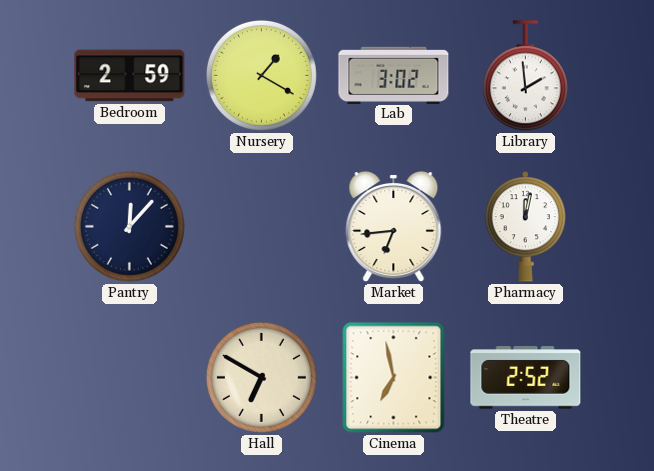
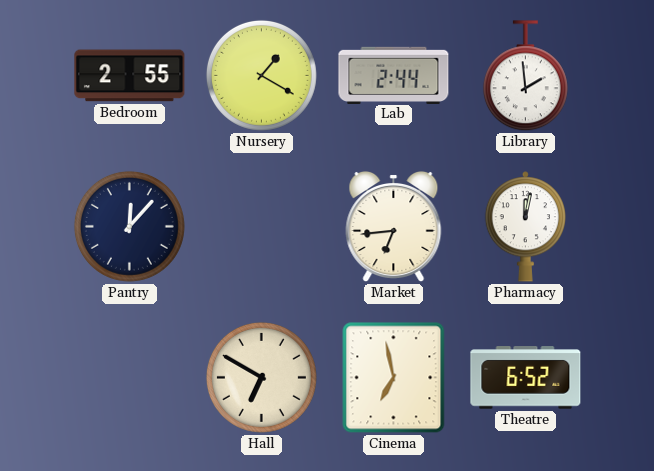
Bedroom: 2:59 -> 2:55
Lab: 3:02 -> 2:44
Theatre: 2:52 -> 6:52
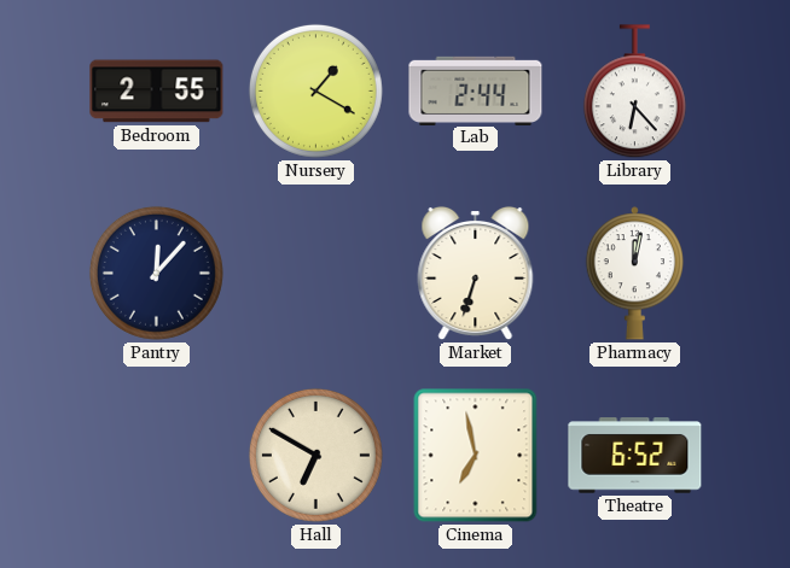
Library: 1:59 -> 6:23
Market: 6:44 -> 6:33
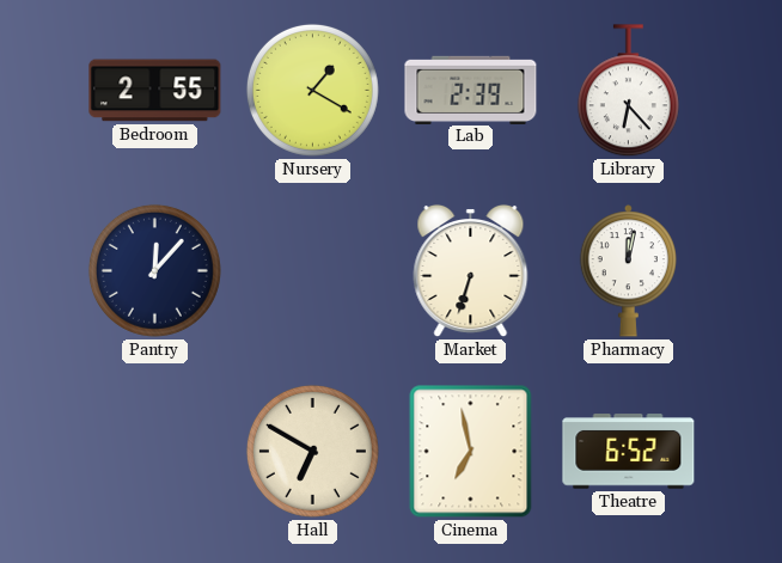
Lab: 2:44 -> 2:39
